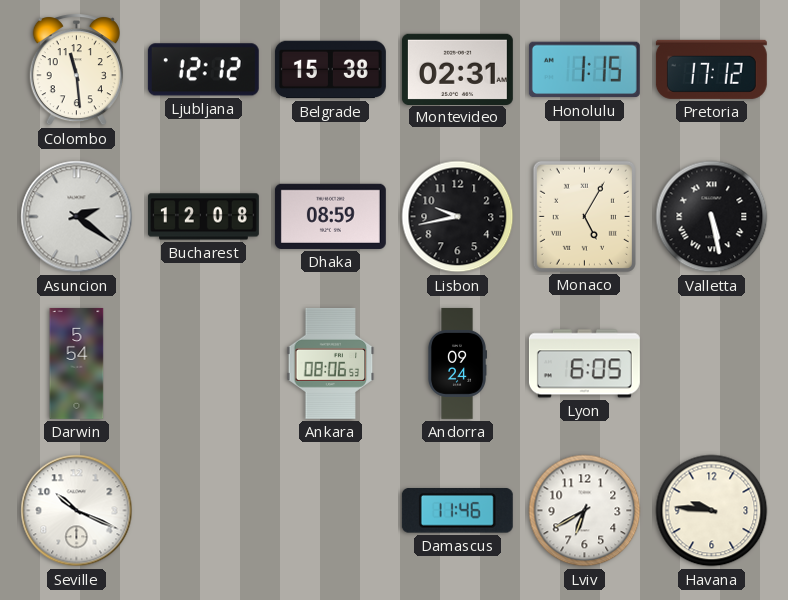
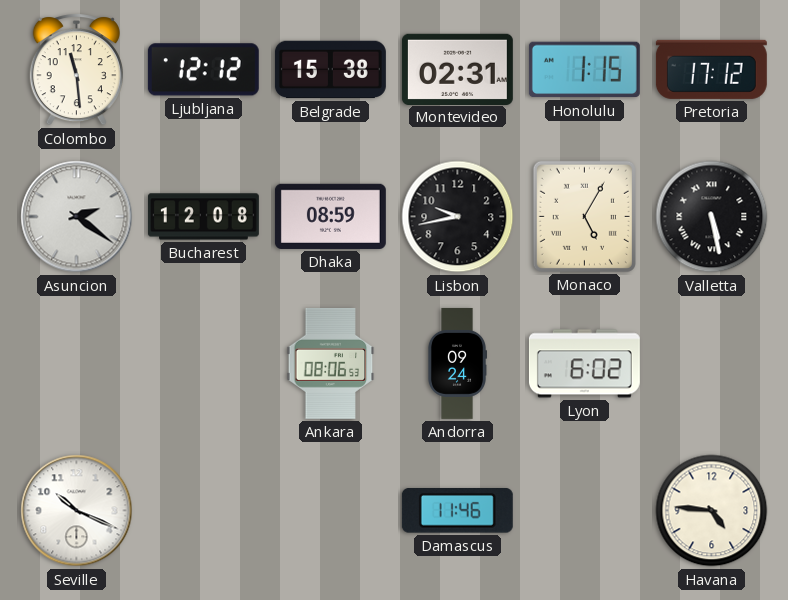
Darwin: 5:54 -> none
Lyon: 6:05 -> 6:02
Lviv: 6:40 -> none
Havana: 9:46 -> 4:46
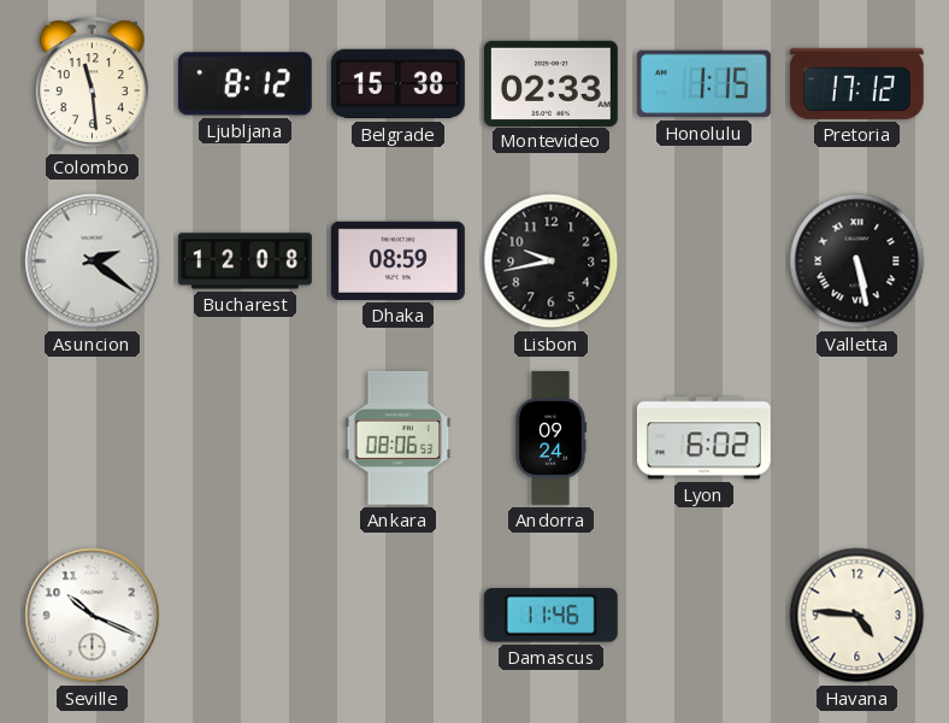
Ljubljana: 12:12 -> 8:12
Montevideo: 02:31 -> 02:33
Monaco: 5:05 -> none
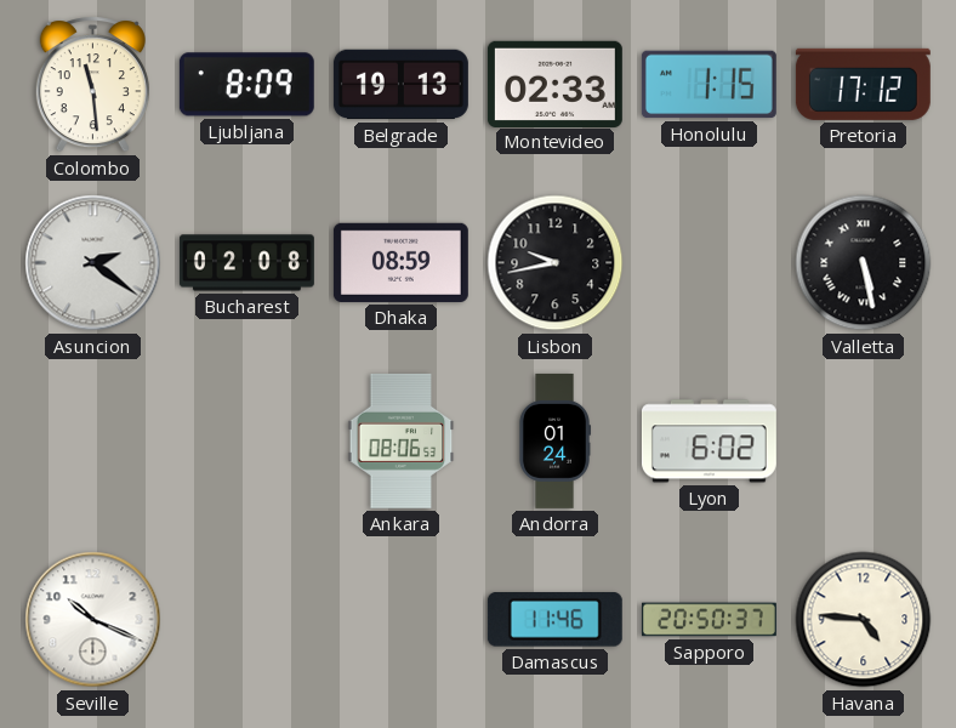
Ljubljana: 8:12 -> 8:09
Belgrade: 15:38 -> 19:13
Bucharest: 12:08 -> 02:08
Andorra: 09:24 -> 01:24
Sapporo: none -> 20:50
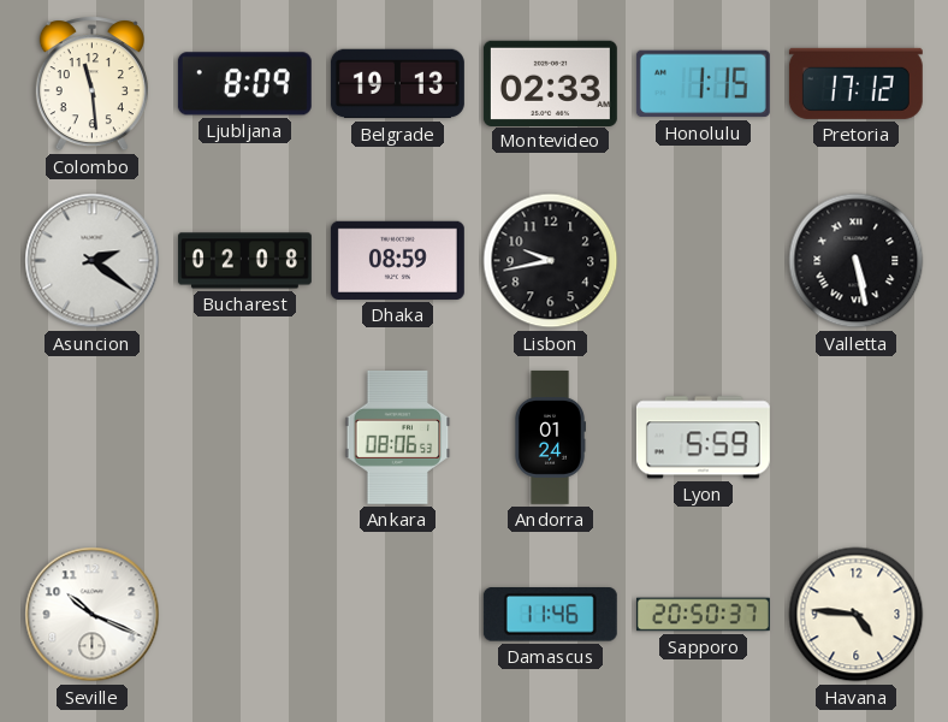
Lyon: 6:02 -> 5:59
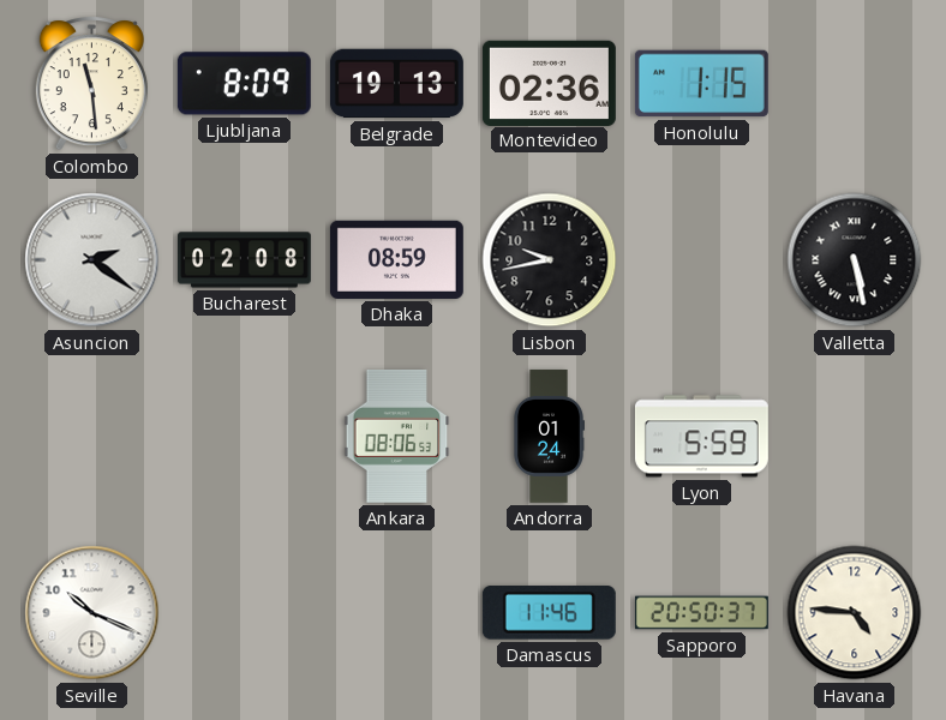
Montevideo: 02:33 -> 02:36
Pretoria: 17:12 -> none
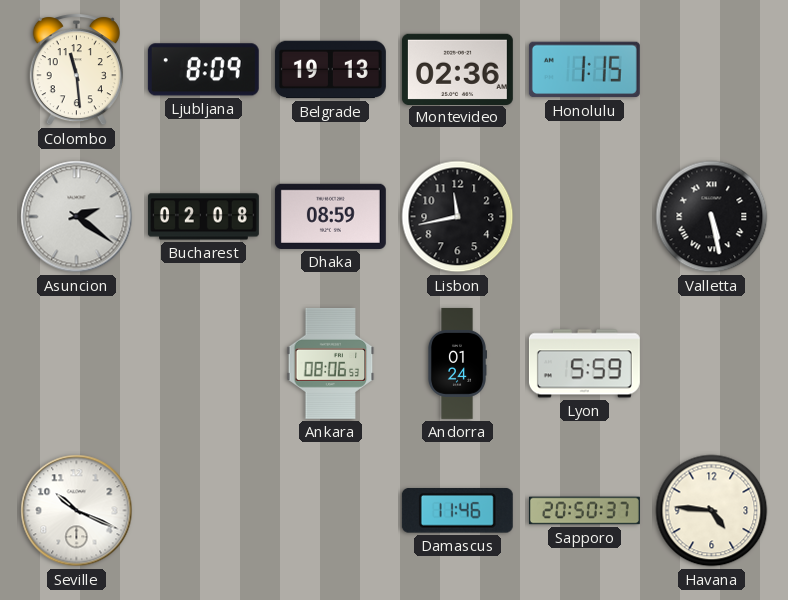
Lisbon: 9:43 -> 11:43
